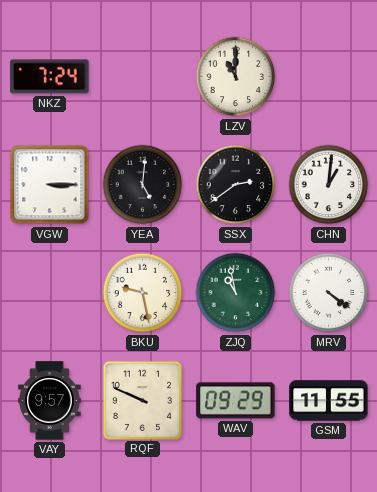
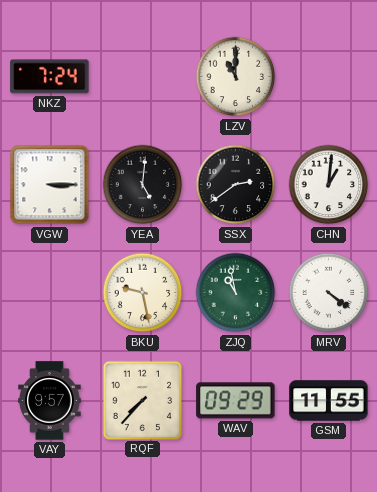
RQF: 9:49 -> 7:37
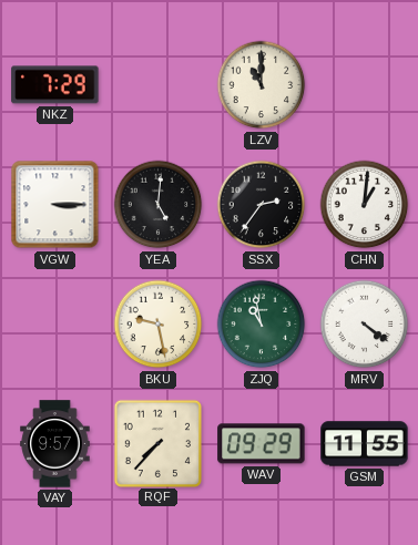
NKZ: 7:24 -> 7:29
SSX: 2:39 -> 2:36
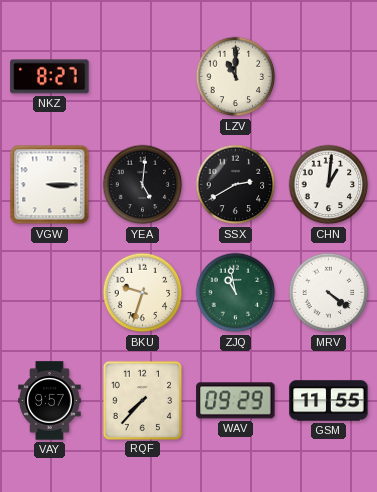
NKZ: 7:29 -> 8:27
SSX: 2:36 -> 2:40
BKU: 9:28 -> 9:33
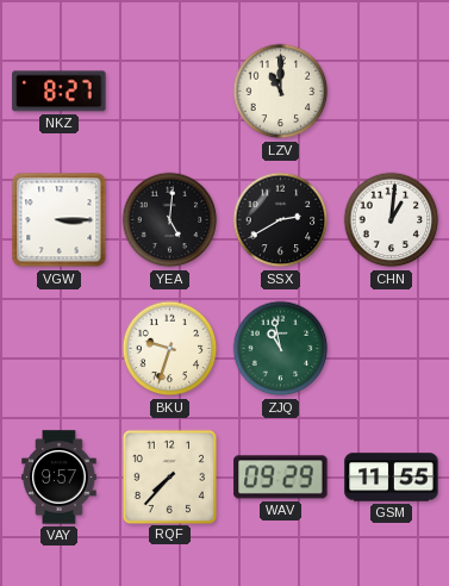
MRV: 4:21 -> none
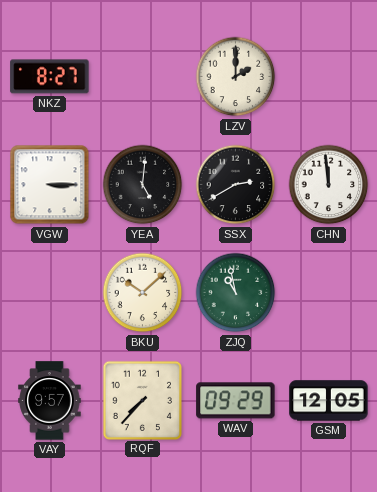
LZV: 11:00 -> 2:00
CHN: 1:01 -> 11:59
BKU: 9:33 -> 10:08
GSM: 11:55 -> 12:05
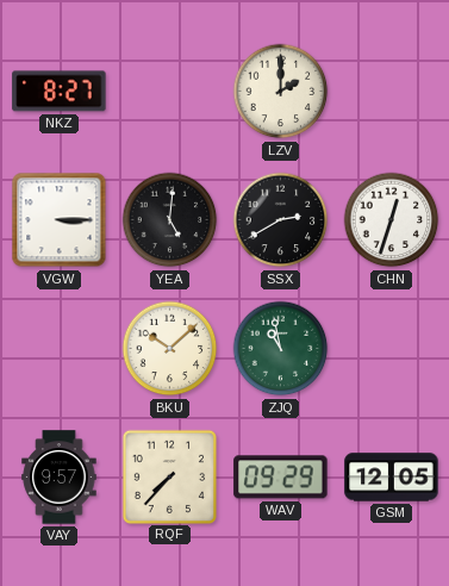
CHN: 11:59 -> 12:33
